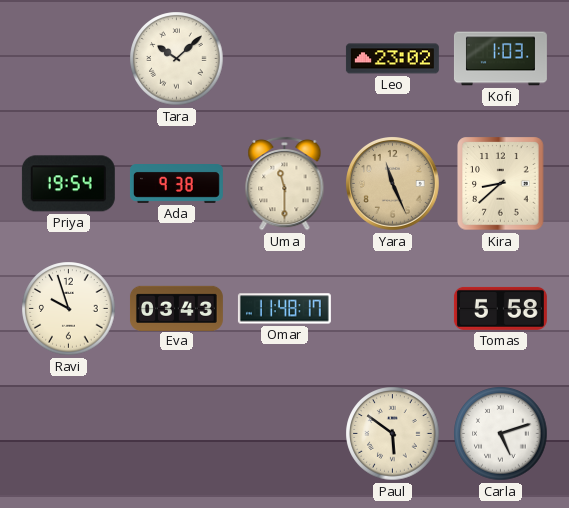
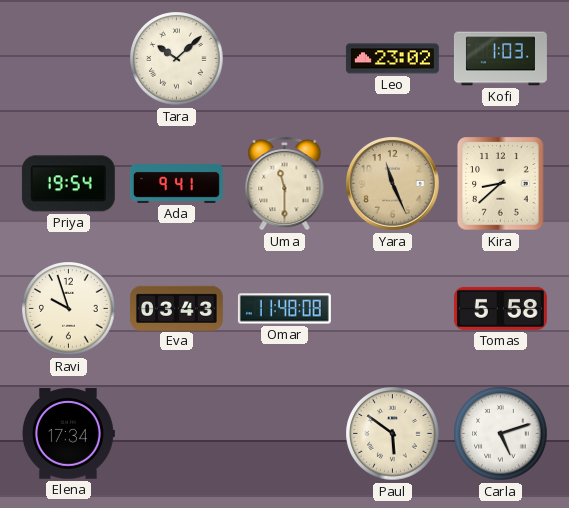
Ada: 9:38 -> 9:41
Omar: 11:48:17 -> 11:48:08
Elena: none -> 17:34
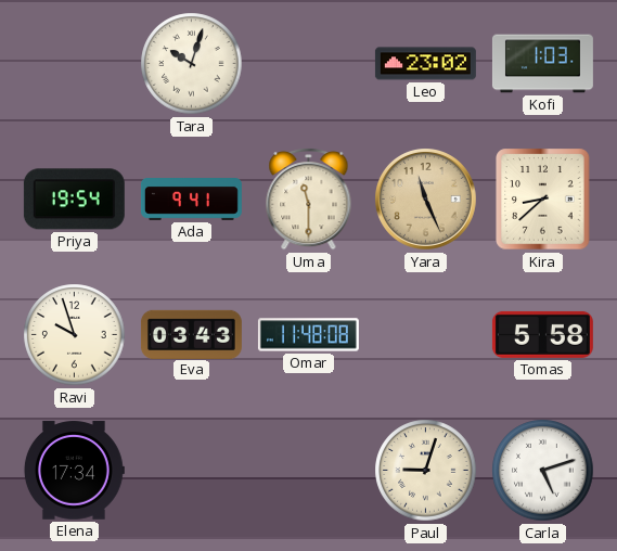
Tara: 10:08 -> 10:03
Paul: 5:51 -> 9:03
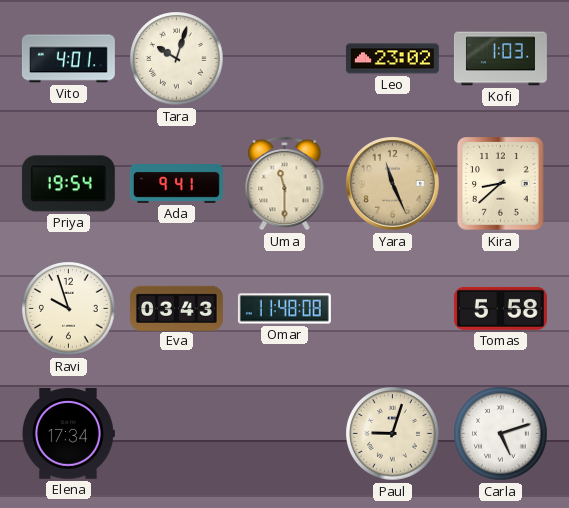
Vito: none -> 4:01
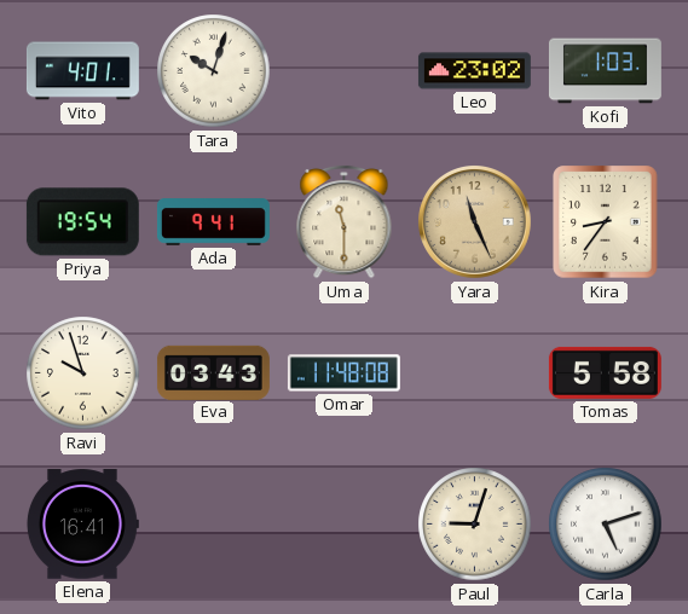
Kira: 8:38 -> 8:36
Elena: 17:34 -> 16:41
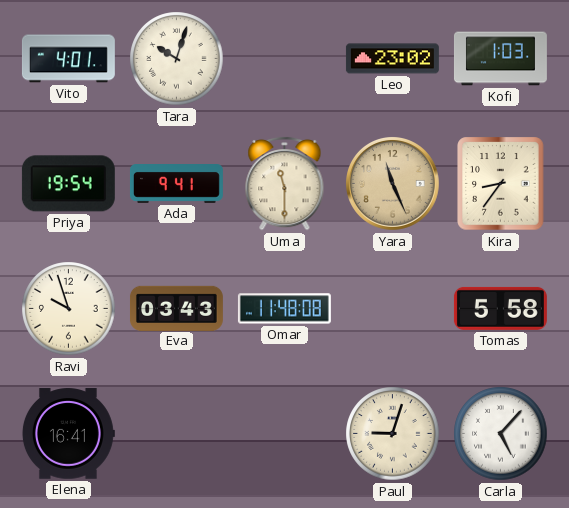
Carla: 5:12 -> 5:07
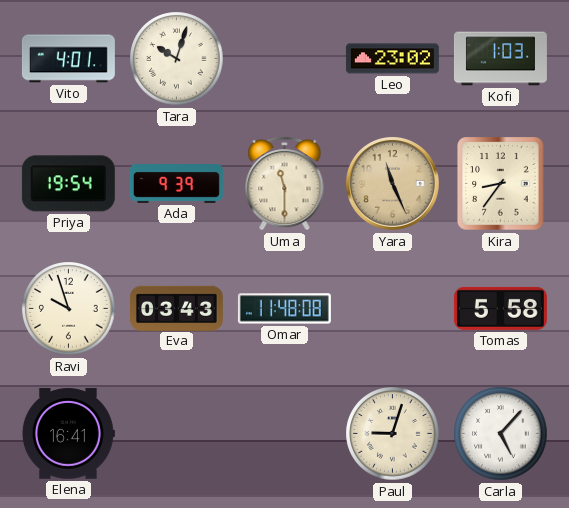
Ada: 9:41 -> 9:39
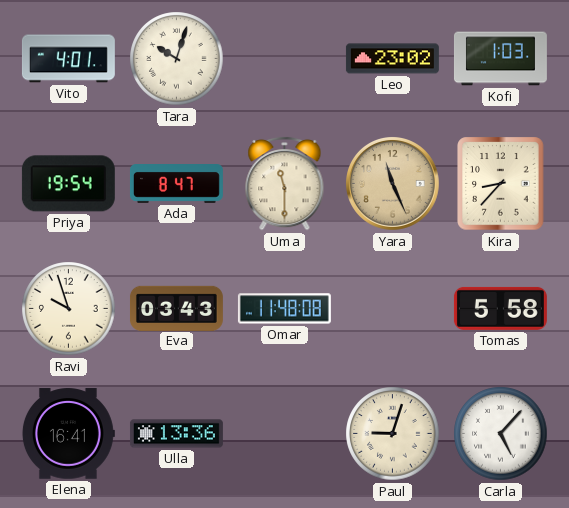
Ada: 9:39 -> 8:47
Kira: 8:36 -> 8:37
Ulla: none -> 13:36
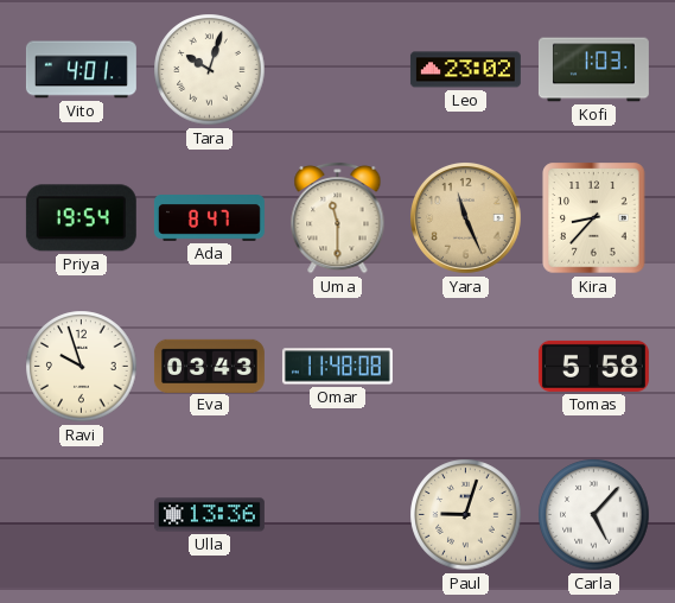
Elena: 16:41 -> none
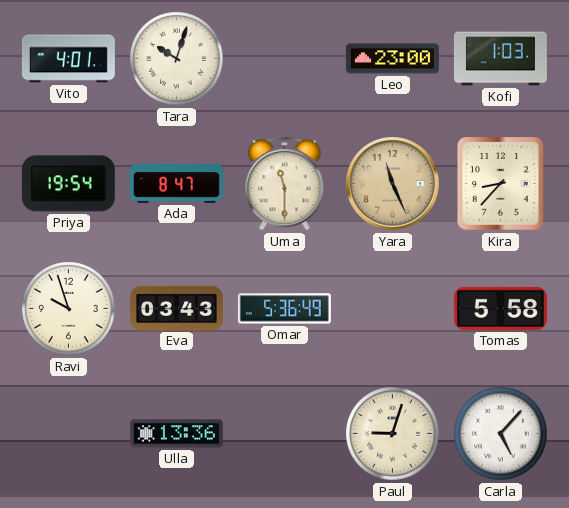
Leo: 23:02 -> 23:00
Omar: 11:48 -> 5:36
